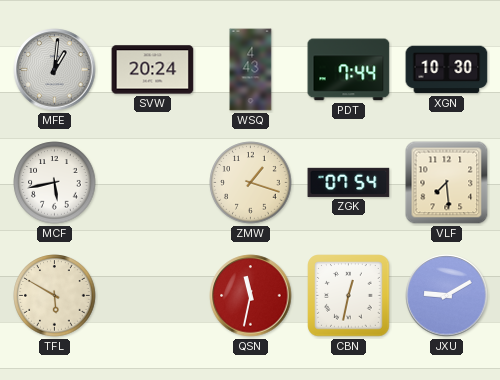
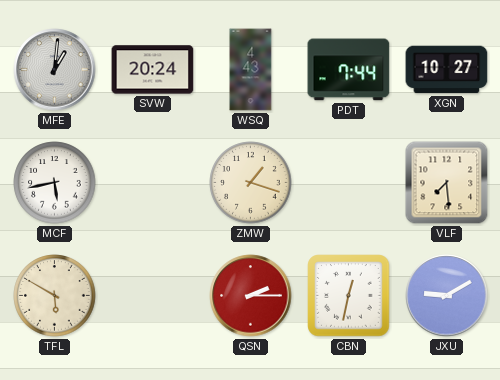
XGN: 10:30 -> 10:27
ZGK: 07:54 -> none
QSN: 11:32 -> 2:15
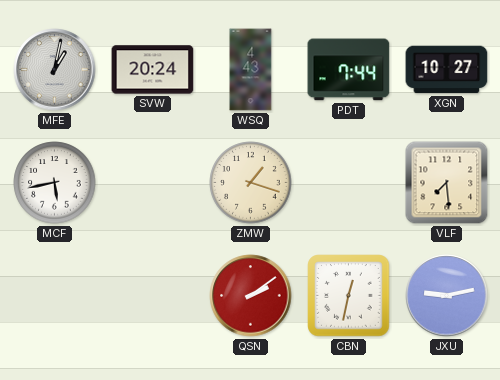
MFE: 1:01 -> 1:02
TFL: 5:50 -> none
QSN: 2:15 -> 2:09
JXU: 9:10 -> 9:13
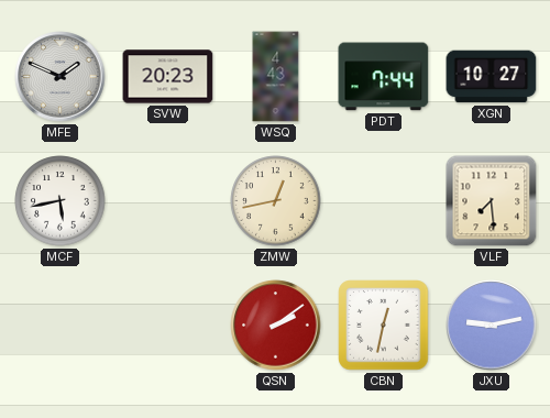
MFE: 1:02 -> 1:49
SVW: 20:24 -> 20:23
ZMW: 1:18 -> 12:43
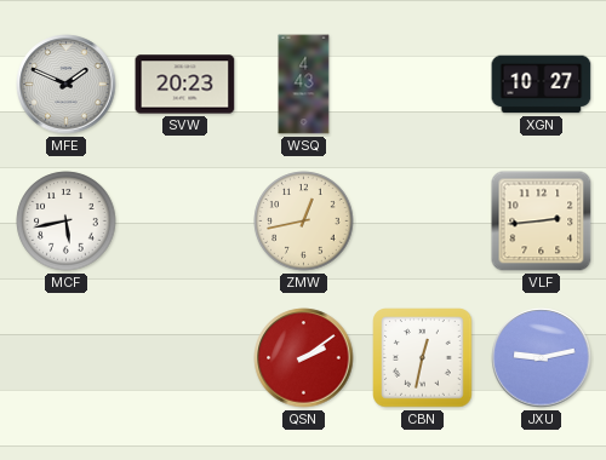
PDT: 7:44 -> none
VLF: 7:29 -> 2:44
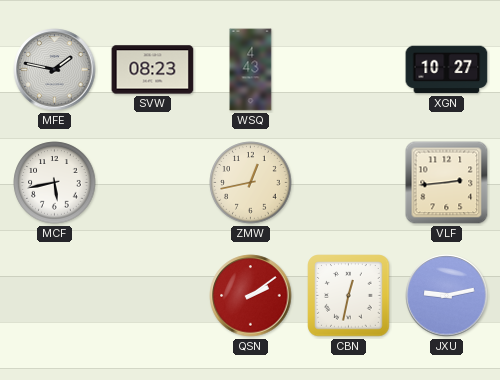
MFE: 1:49 -> 1:47
SVW: 20:23 -> 08:23
